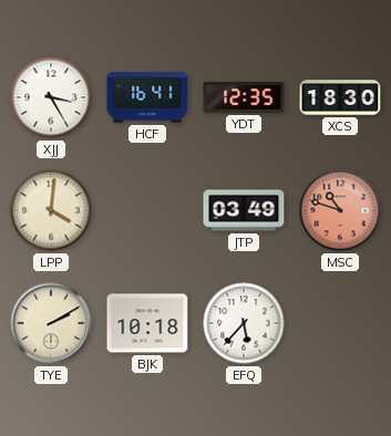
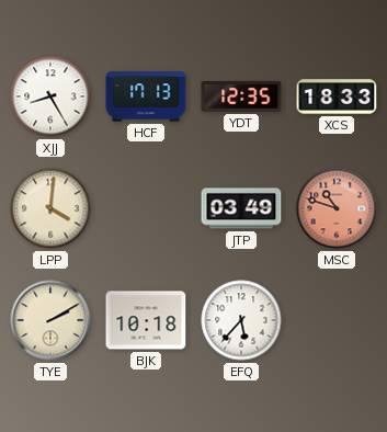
XJJ: 3:25 -> 8:25
HCF: 16:41 -> 17:13
XCS: 18:30 -> 18:33
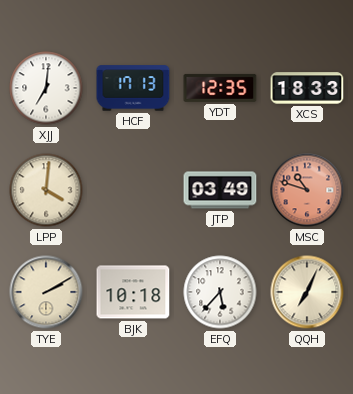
XJJ: 8:25 -> 7:01
QQH: none -> 7:04
